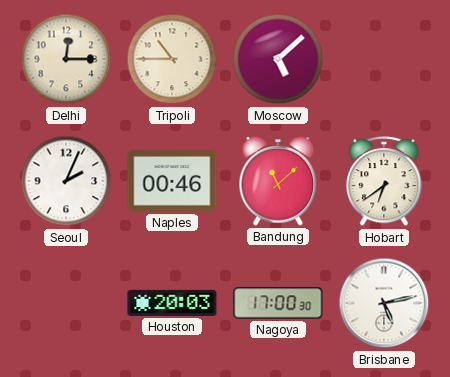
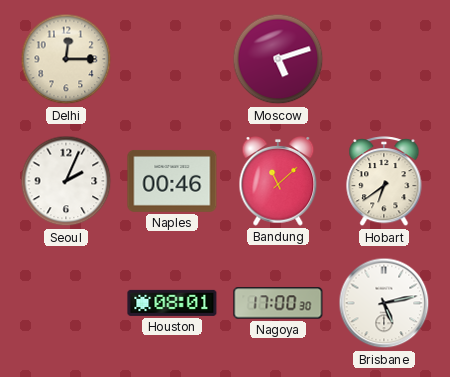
Tripoli: 10:45 -> none
Moscow: 5:08 -> 5:12
Houston: 20:03 -> 08:01
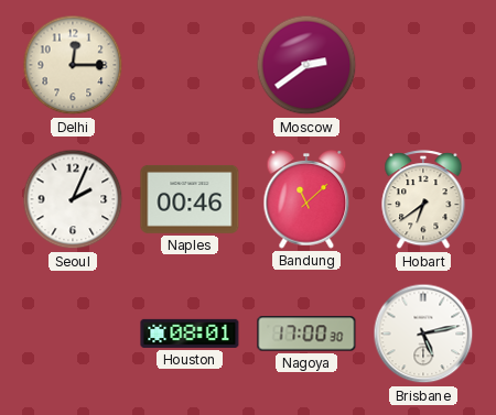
Moscow: 5:12 -> 2:39
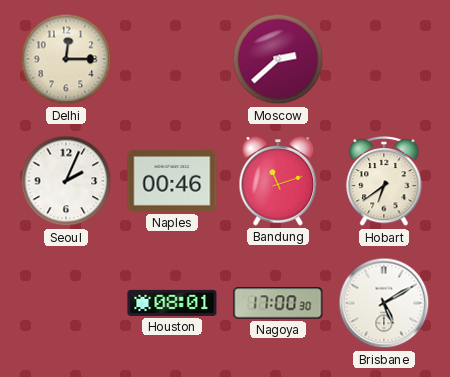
Moscow: 2:39 -> 2:38
Bandung: 11:08 -> 11:12
Brisbane: 5:13 -> 5:10
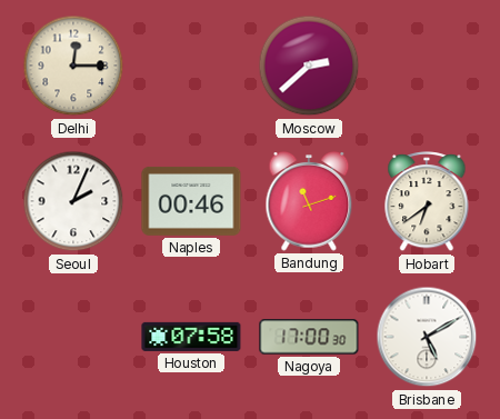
Houston: 08:01 -> 07:58
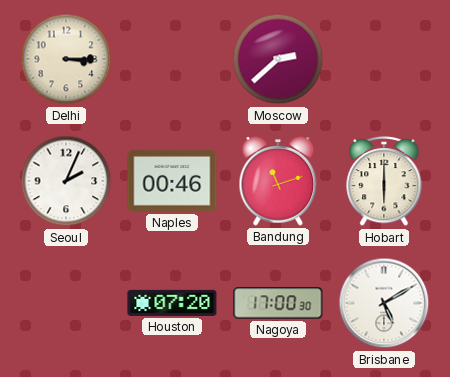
Delhi: 12:15 -> 3:15
Hobart: 6:39 -> 6:00
Houston: 07:58 -> 07:20
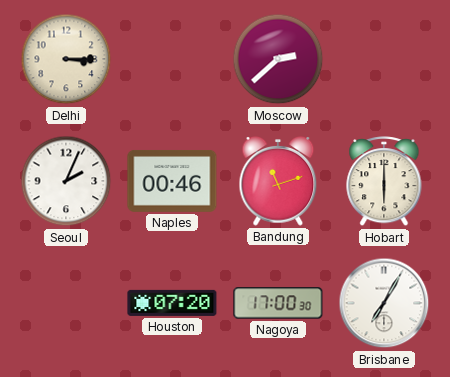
Brisbane: 5:10 -> 7:05
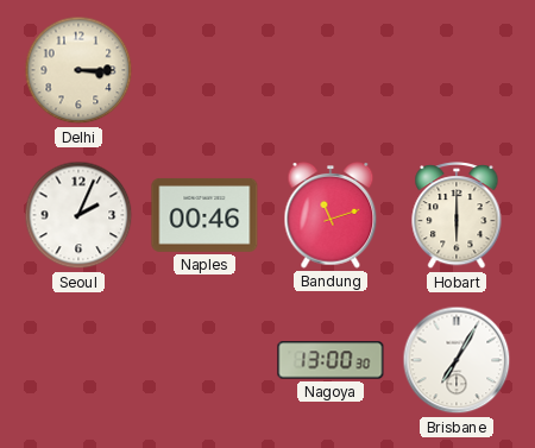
Moscow: 2:38 -> none
Houston: 07:20 -> none
Nagoya: 17:00 -> 13:00
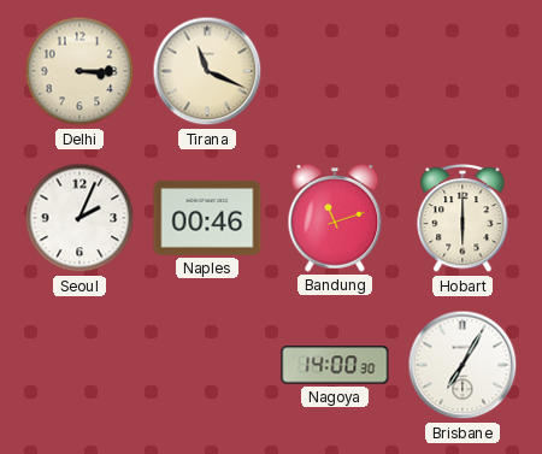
Tirana: none -> 11:19
Nagoya: 13:00 -> 14:00
